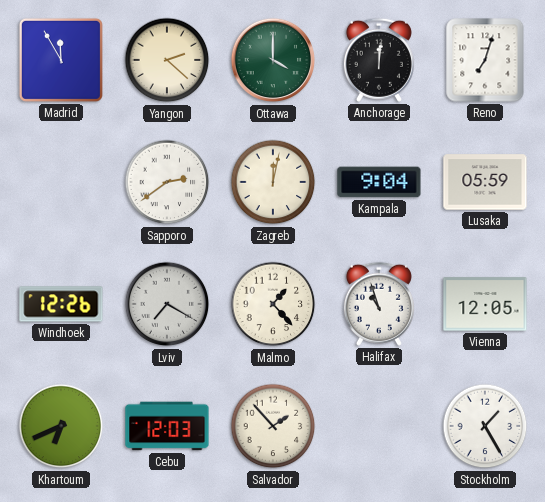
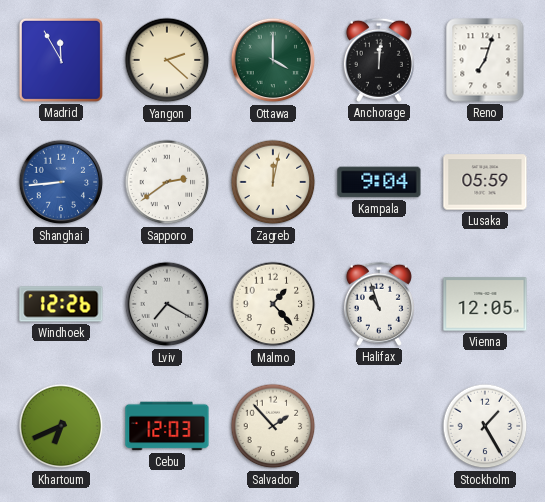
Shanghai: none -> 8:44
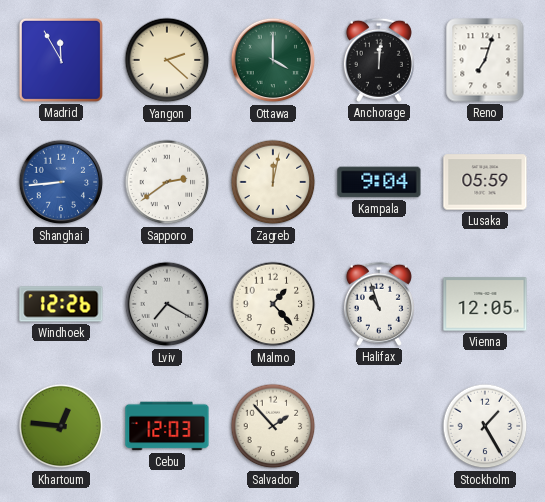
Khartoum: 6:41 -> 12:46
